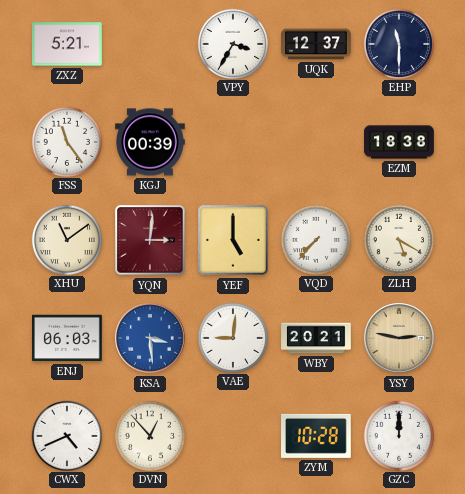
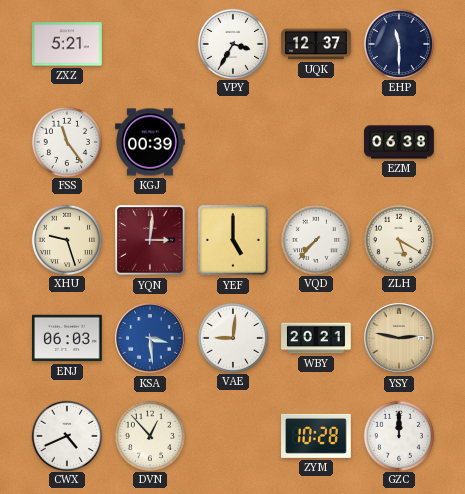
EZM: 18:38 -> 06:38
XHU: 11:09 -> 9:27
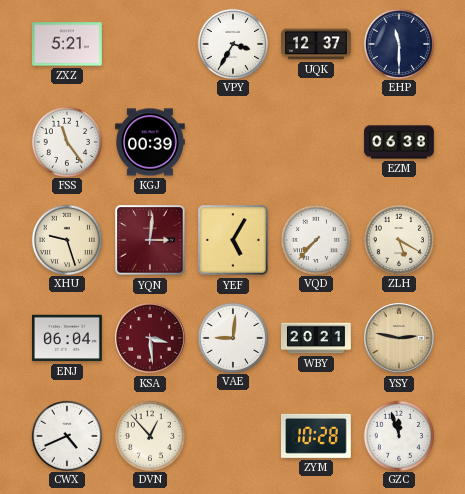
YEF: 5:00 -> 5:05
ENJ: 06:03 -> 06:04
KSA dial: blue -> burgundy
GZC: 12:00 -> 11:57
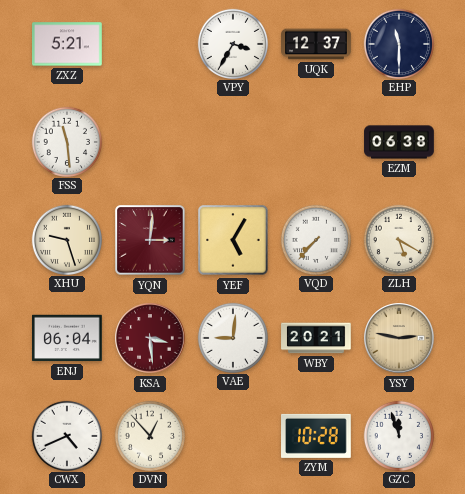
FSS: 11:24 -> 11:29
KGJ: 00:39 -> none
